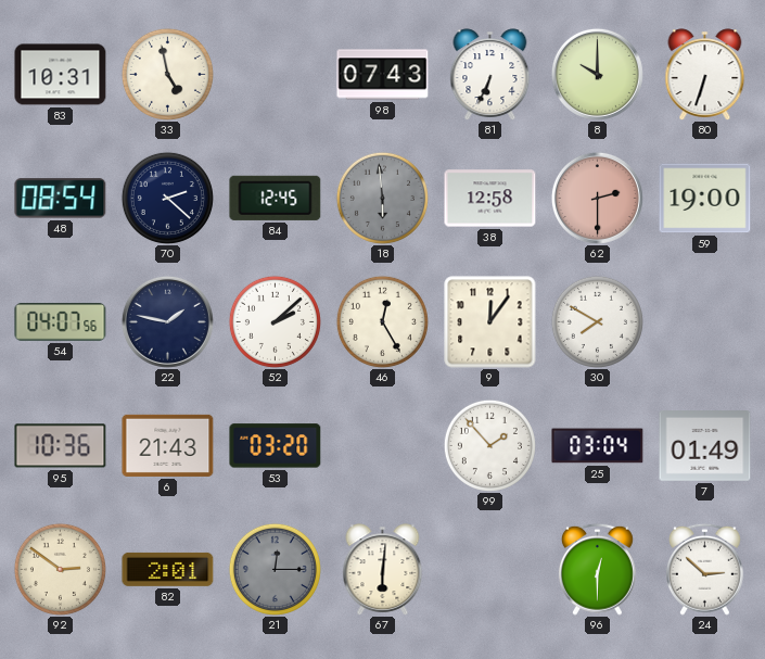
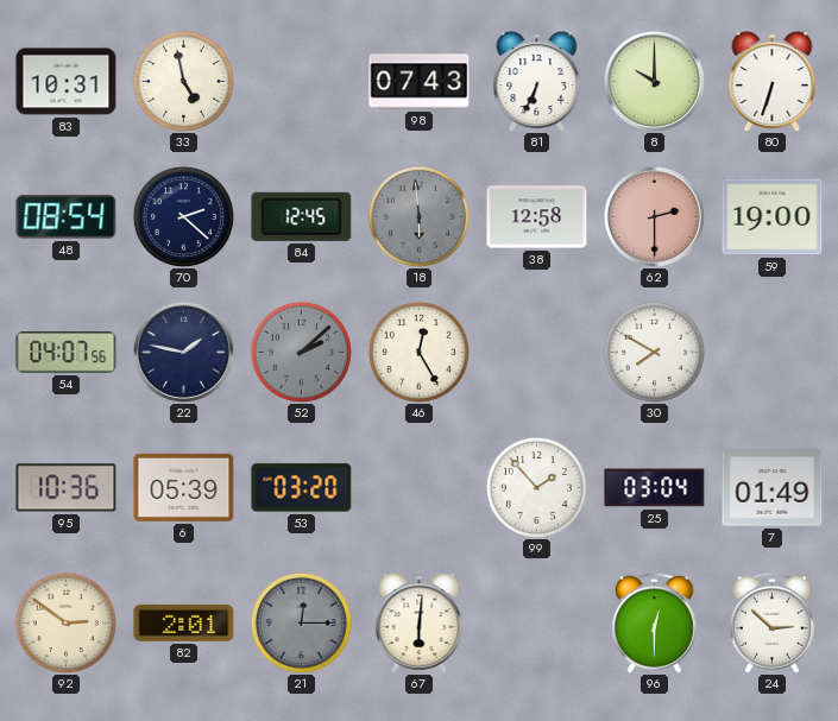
52 dial: white -> grey
9: 12:06 -> none
6: 21:43 -> 05:39
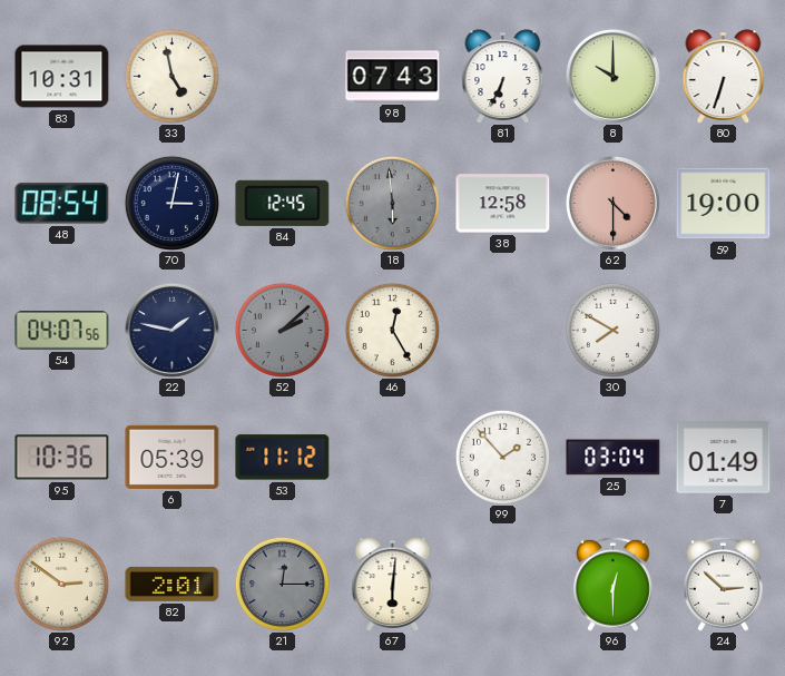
70: 2:22 -> 3:02
62: 2:30 -> 4:30
53: 03:20 -> 11:12
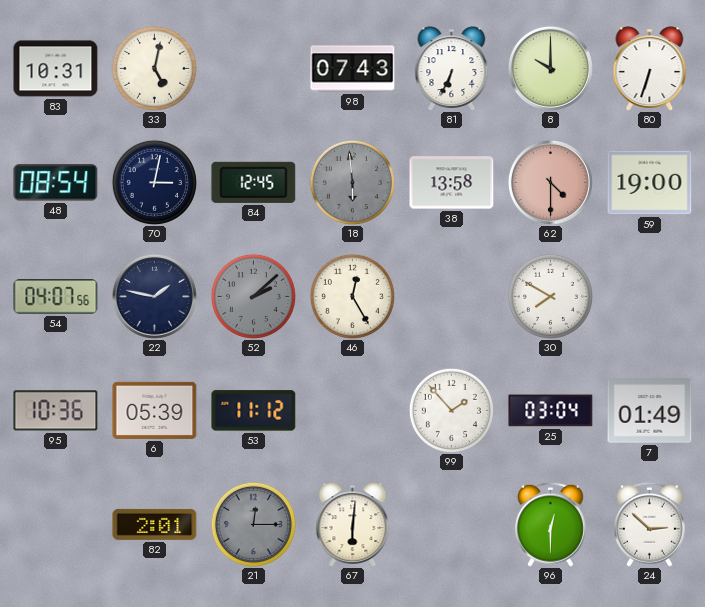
33: 4:58 -> 5:02
38: 12:58 -> 13:58
92: 2:51 -> none
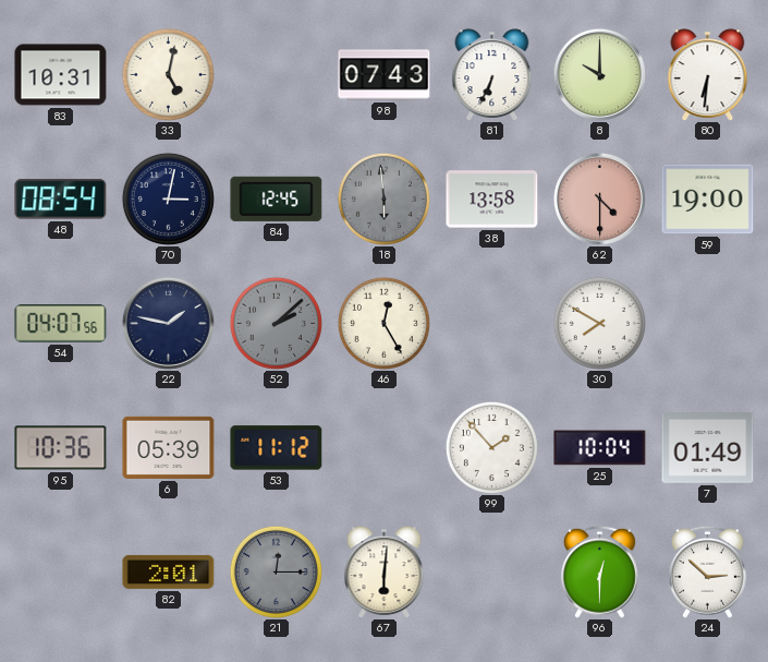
80: 6:33 -> 6:31
25: 03:04 -> 10:04
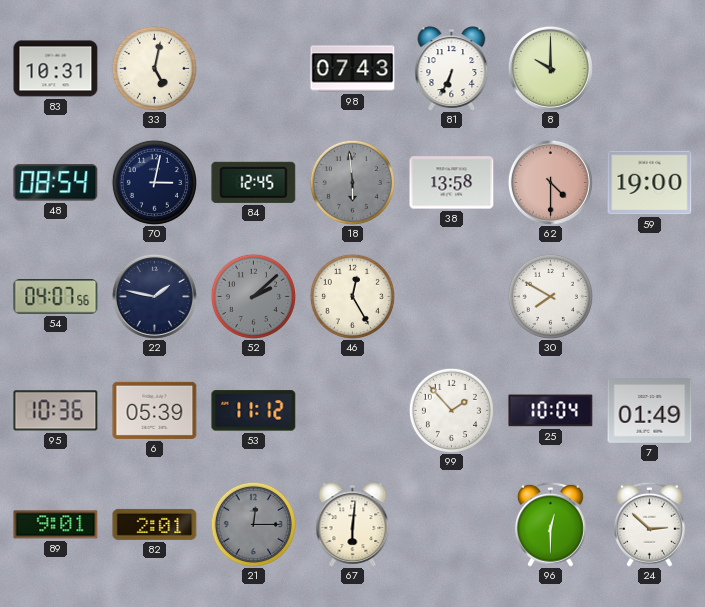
80: 6:31 -> none
89: none -> 9:01
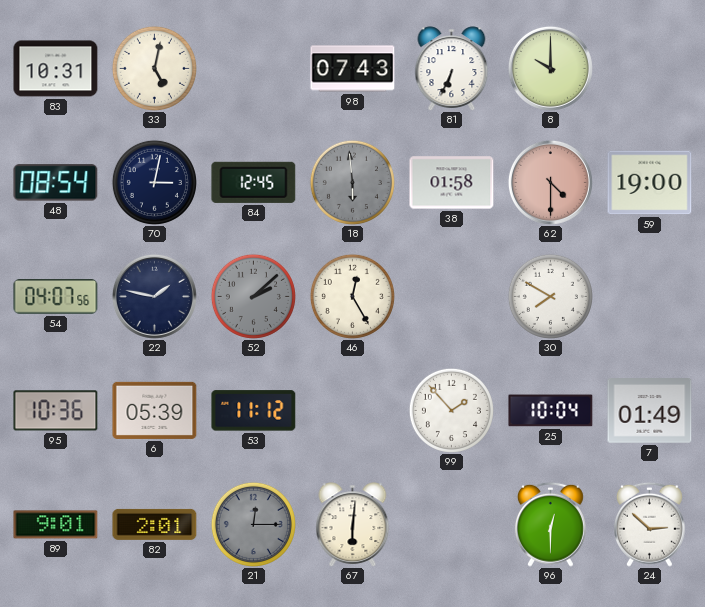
38: 13:58 -> 01:58
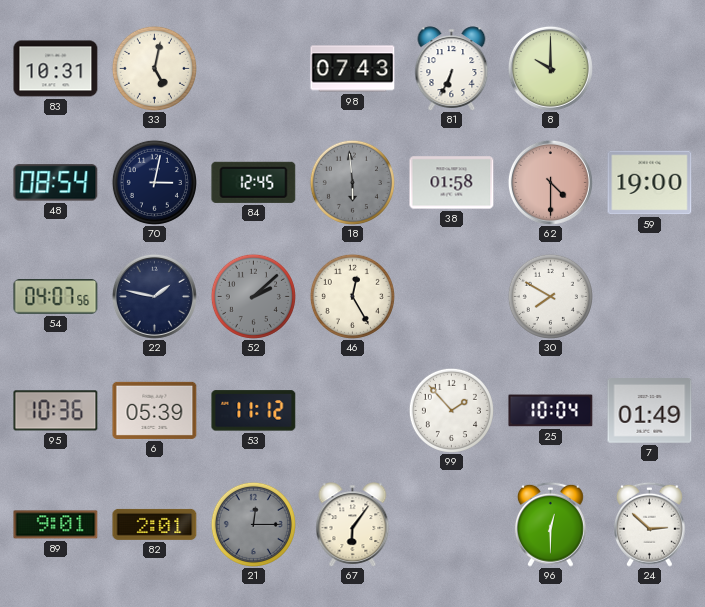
67: 6:01 -> 6:06
